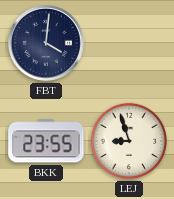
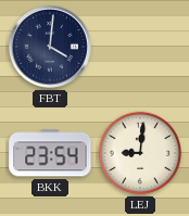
BKK: 23:55 -> 23:54
LEJ: 8:57 -> 9:01
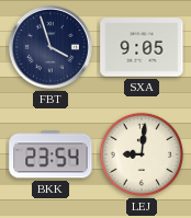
FBT: 4:01 -> 3:57
SXA: none -> 9:05
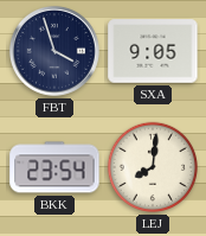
LEJ: 9:01 -> 8:01
